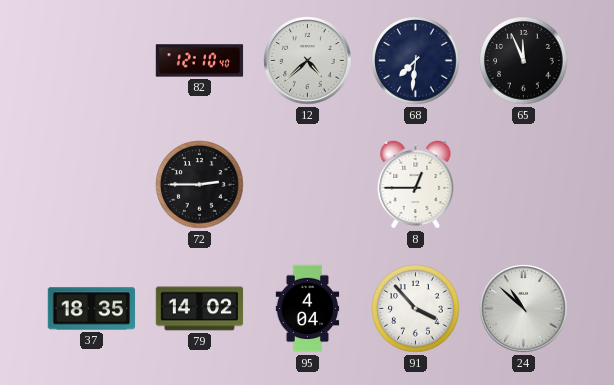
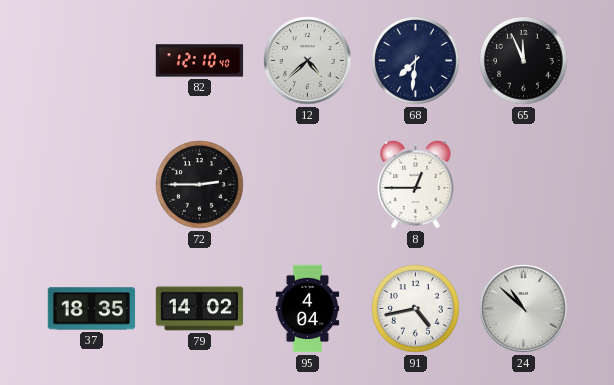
91: 3:53 -> 4:43
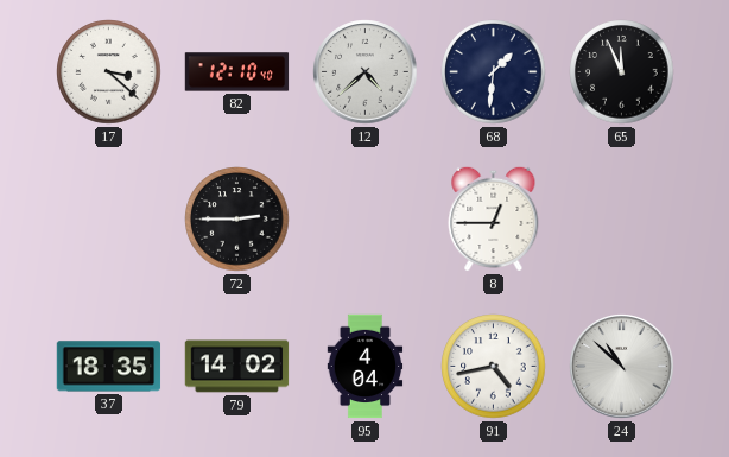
17: none -> 3:22
68: 7:31 -> 1:31
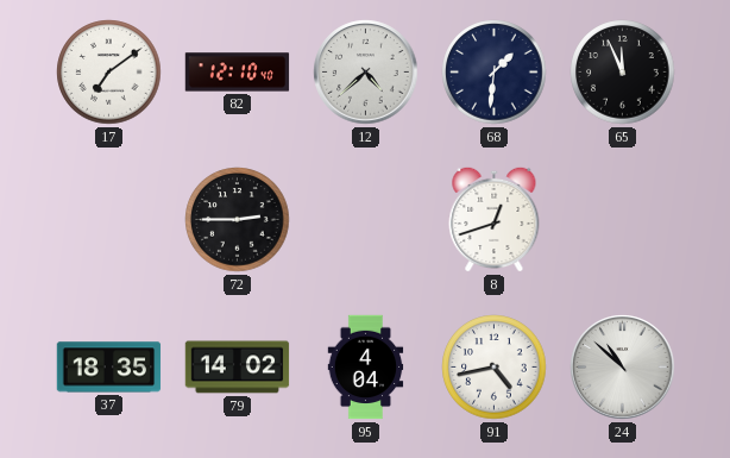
17: 3:22 -> 7:09
8: 12:45 -> 12:42
